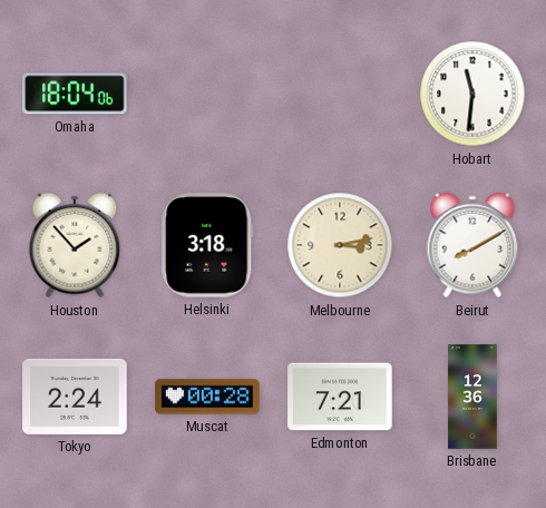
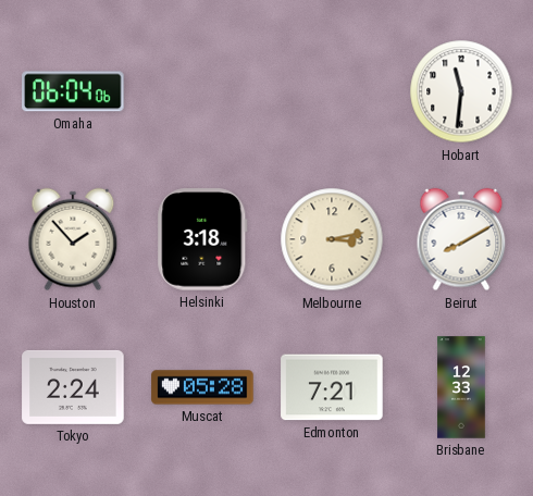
Omaha: 18:04 -> 06:04
Muscat: 00:28 -> 05:28
Brisbane: 12:36 -> 12:33
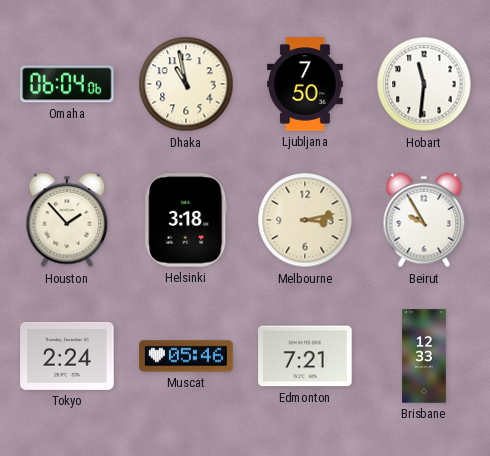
Dhaka: none -> 10:58
Ljubljana: none -> 7:50
Beirut: 8:10 -> 9:55
Muscat: 05:28 -> 05:46
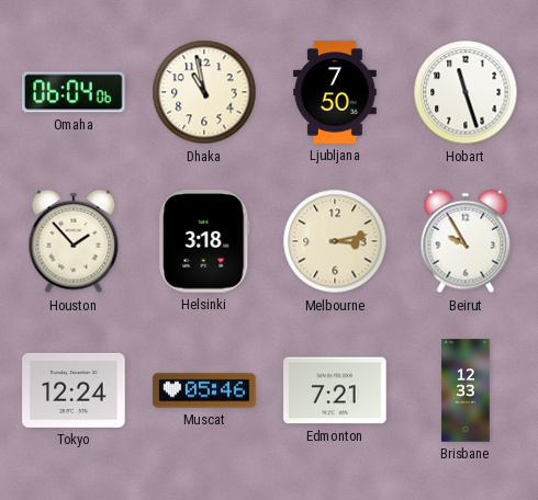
Hobart: 11:31 -> 11:27
Tokyo: 2:24 -> 12:24
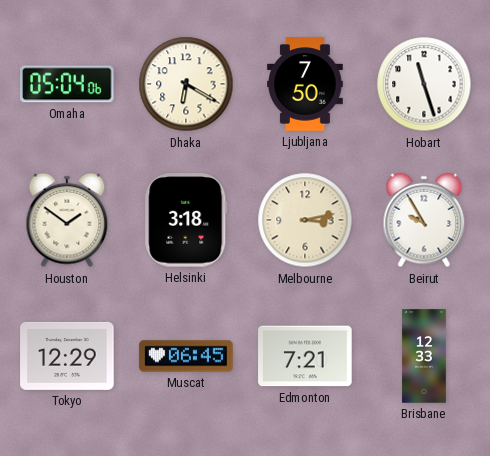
Omaha: 06:04 -> 05:04
Dhaka: 10:58 -> 6:20
Houston: 1:53 -> 1:51
Tokyo: 12:24 -> 12:29
Muscat: 05:46 -> 06:45
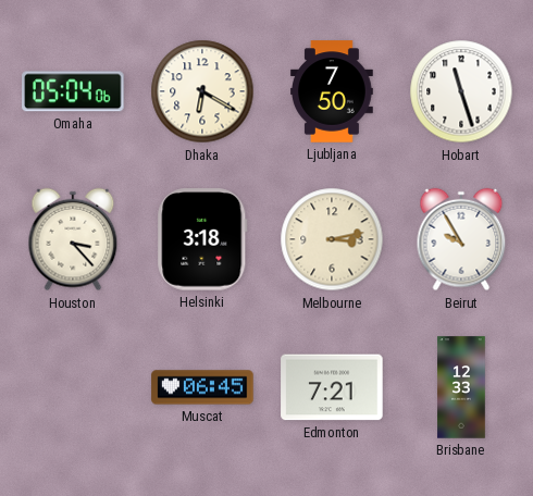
Houston: 1:51 -> 3:23
Tokyo: 12:29 -> none
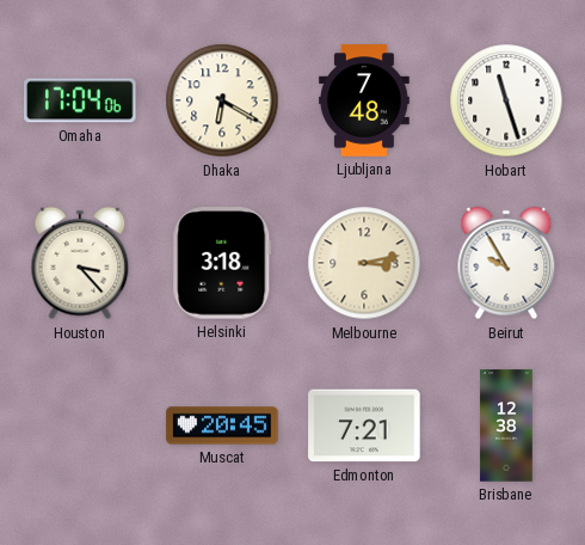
Omaha: 05:04 -> 17:04
Ljubljana: 7:50 -> 7:48
Muscat: 06:45 -> 20:45
Brisbane: 12:33 -> 12:38
